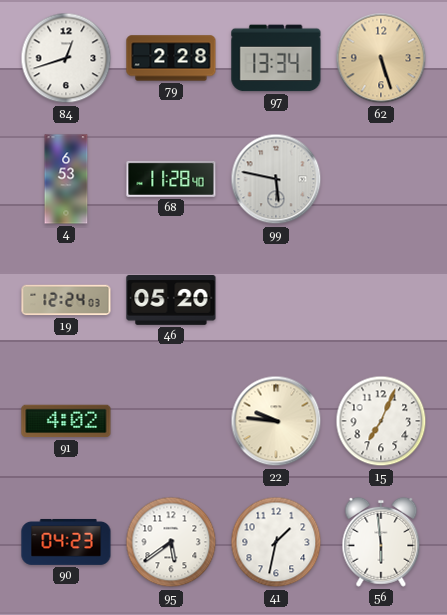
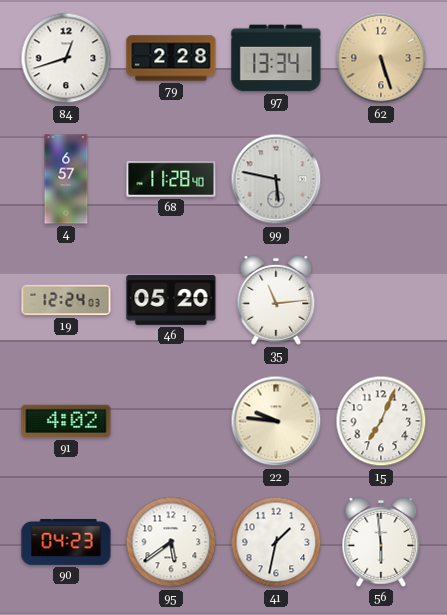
4: 6:53 -> 6:57
35: none -> 11:14
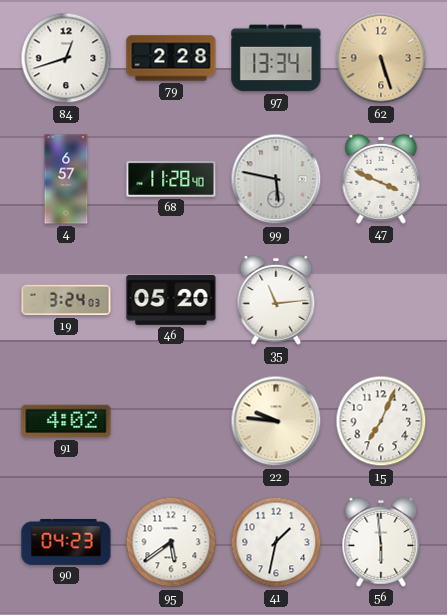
47: none -> 3:49
19: 12:24 -> 3:24
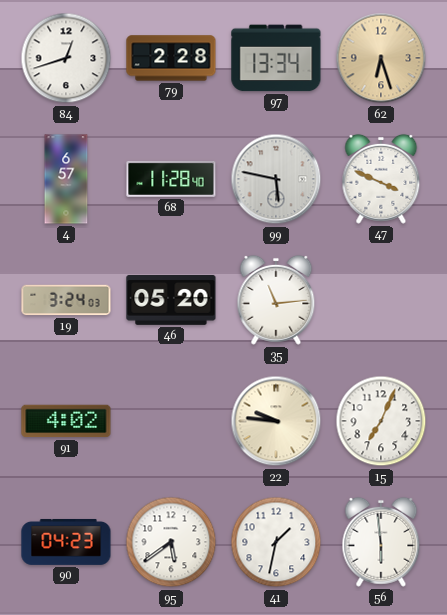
62: 5:27 -> 6:27
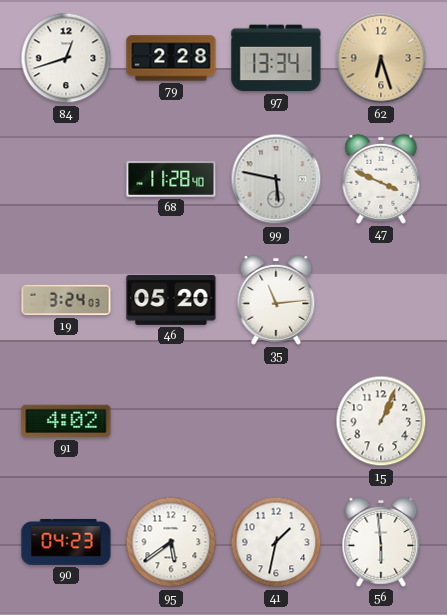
4: 6:57 -> none
22: 9:46 -> none
15: 7:04 -> 1:04
